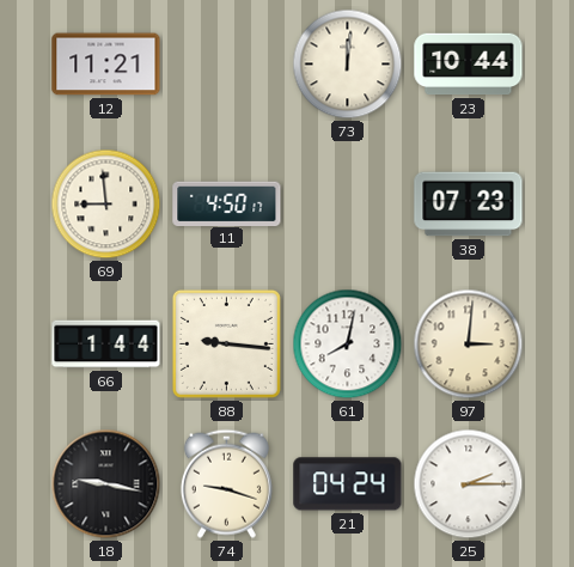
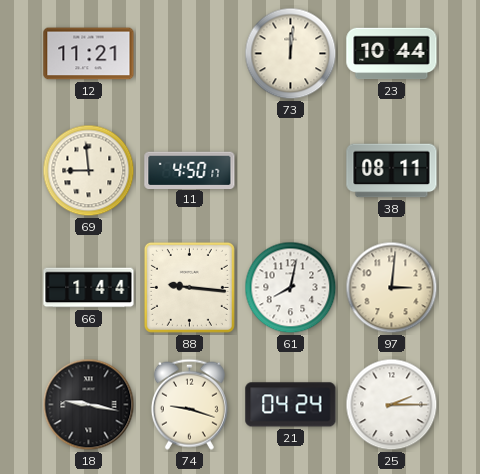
38: 07:23 -> 08:11
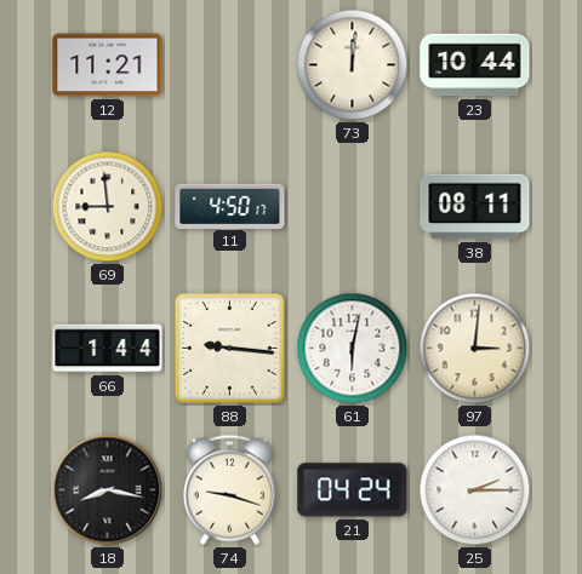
61: 8:02 -> 6:02
18: 9:17 -> 8:17
